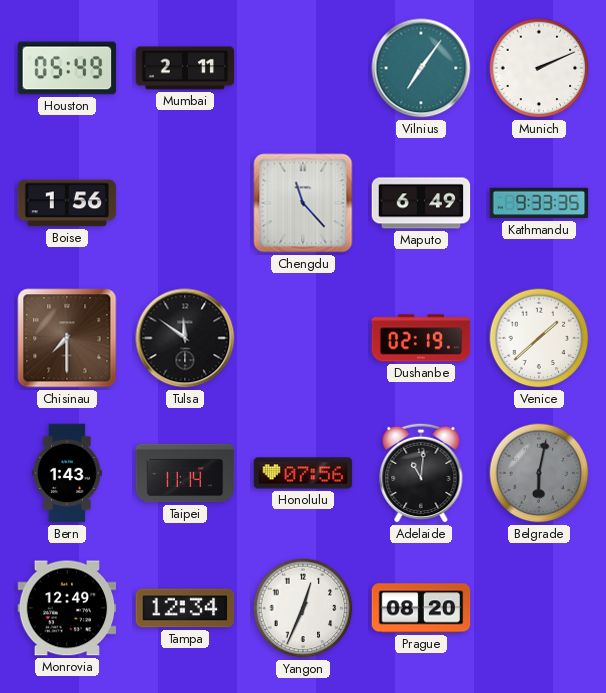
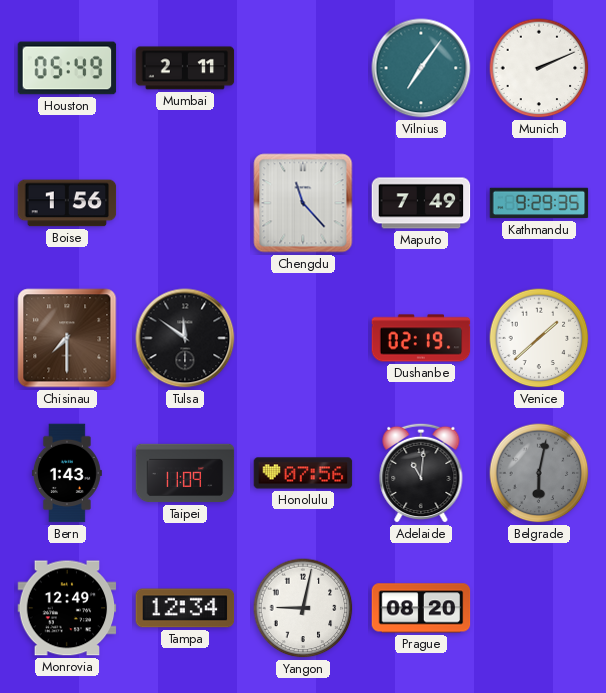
Maputo: 6:49 -> 7:49
Kathmandu: 9:33 -> 9:29
Taipei: 11:14 -> 11:09
Yangon: 12:34 -> 9:02
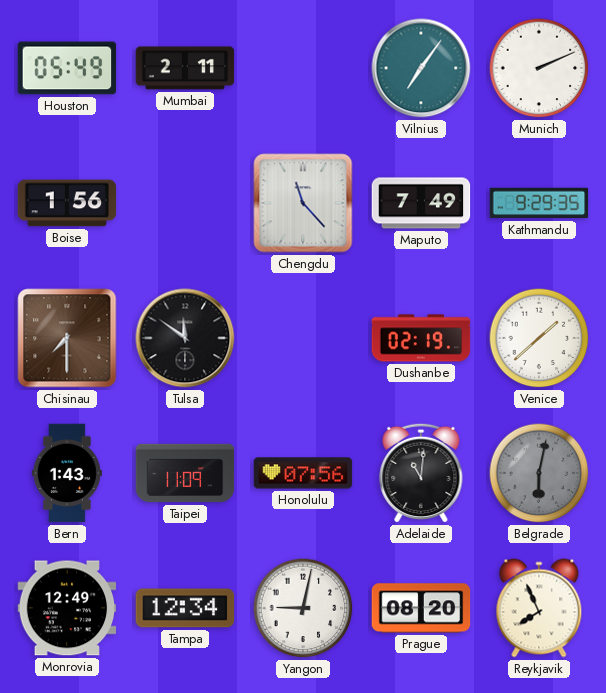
Reykjavik: none -> 7:56
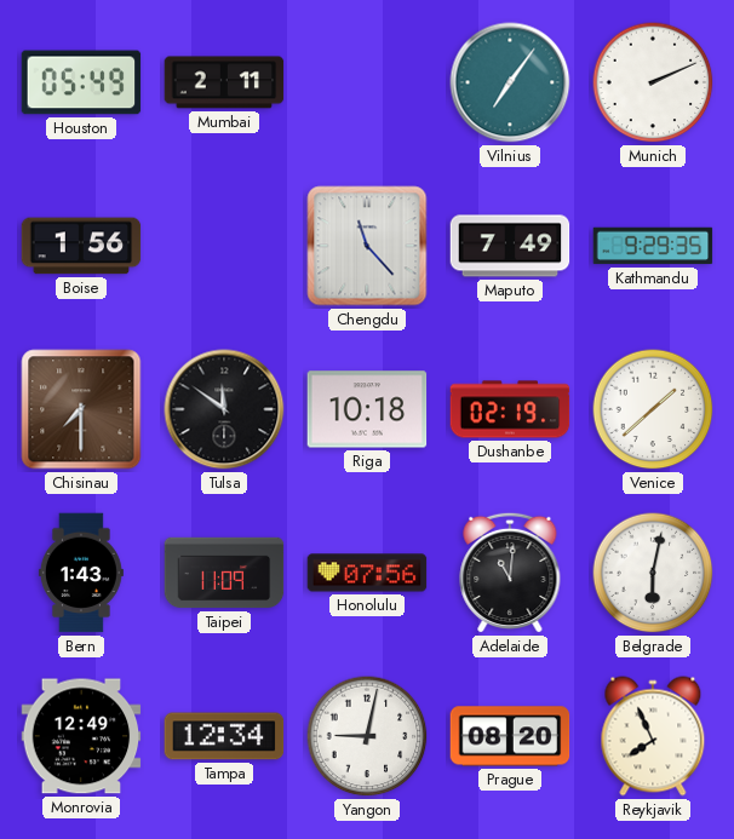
Riga: none -> 10:18
Belgrade dial: grey -> white
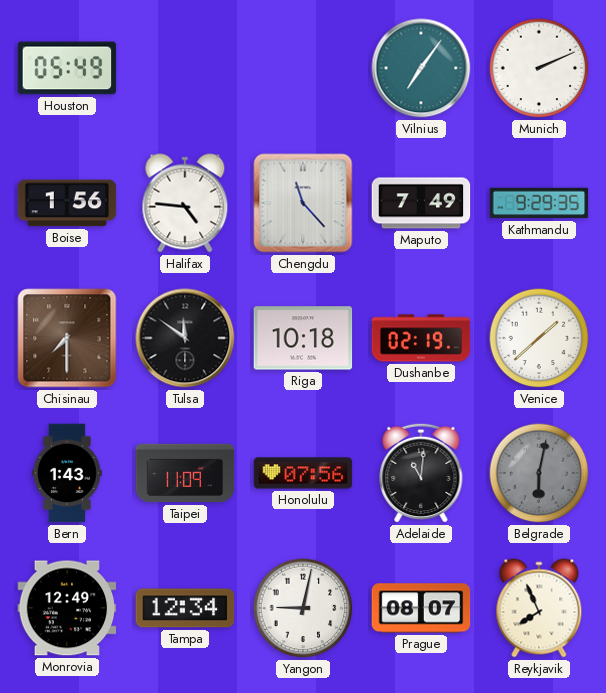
Mumbai: 2:11 -> none
Halifax: none -> 4:46
Belgrade dial: white -> grey
Prague: 08:20 -> 08:07
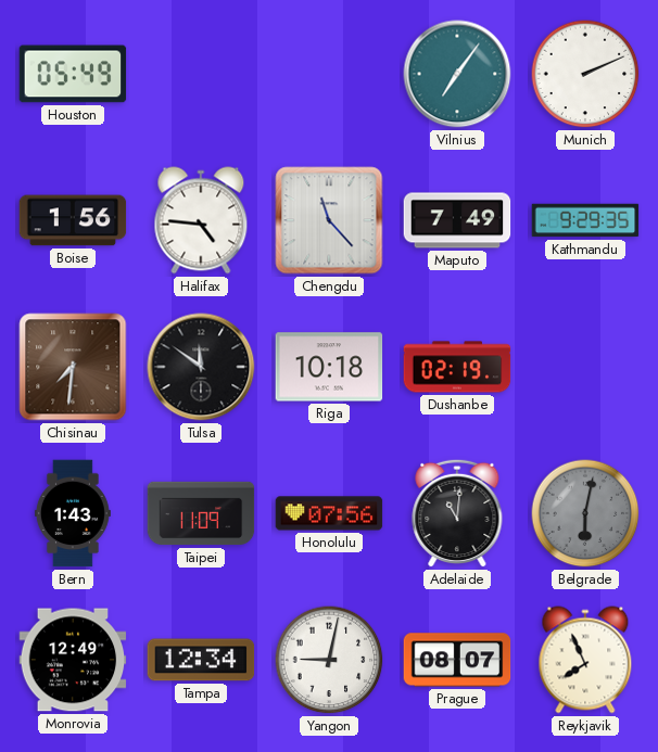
Chisinau: 7:30 -> 7:31
Venice: 1:38 -> none
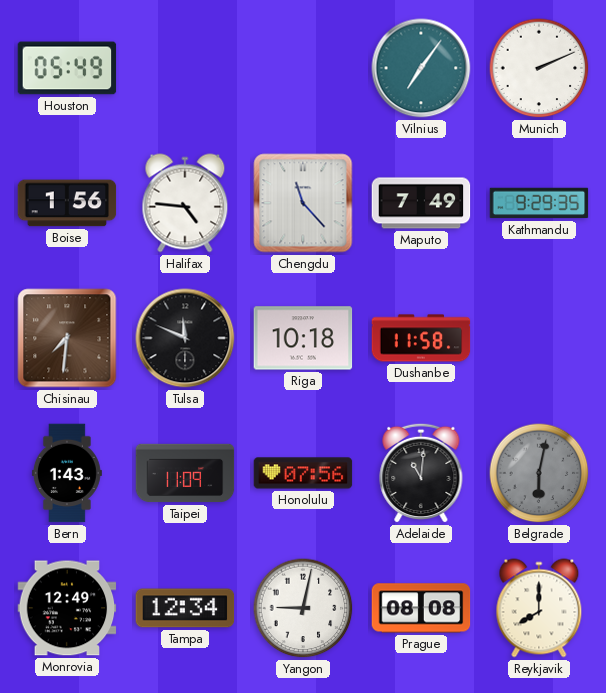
Tulsa: 11:51 -> 11:49
Dushanbe: 02:19 -> 11:58
Prague: 08:07 -> 08:08
Reykjavik: 7:56 -> 8:00
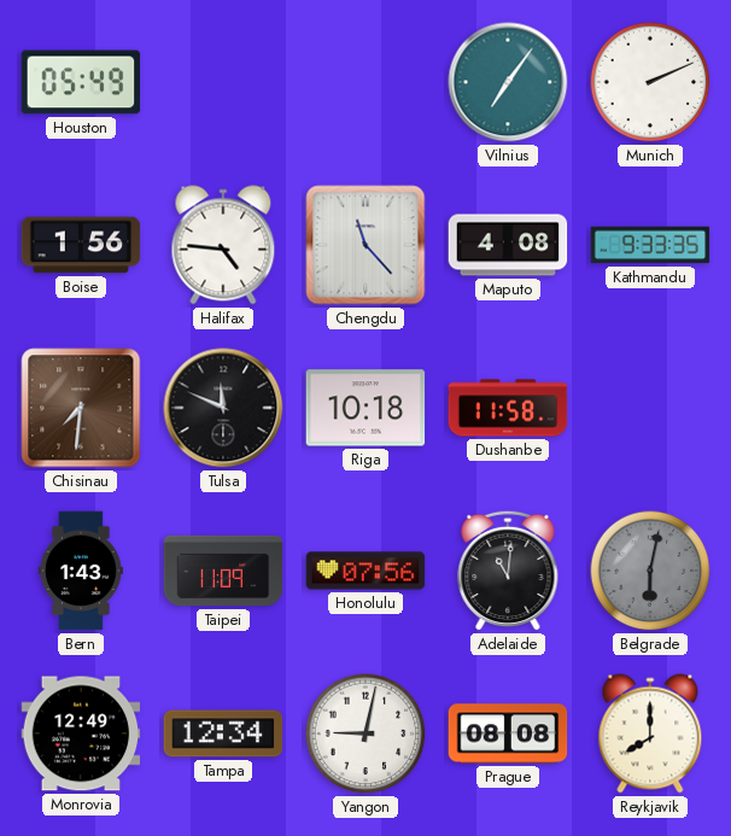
Maputo: 7:49 -> 4:08
Kathmandu: 9:29 -> 9:33
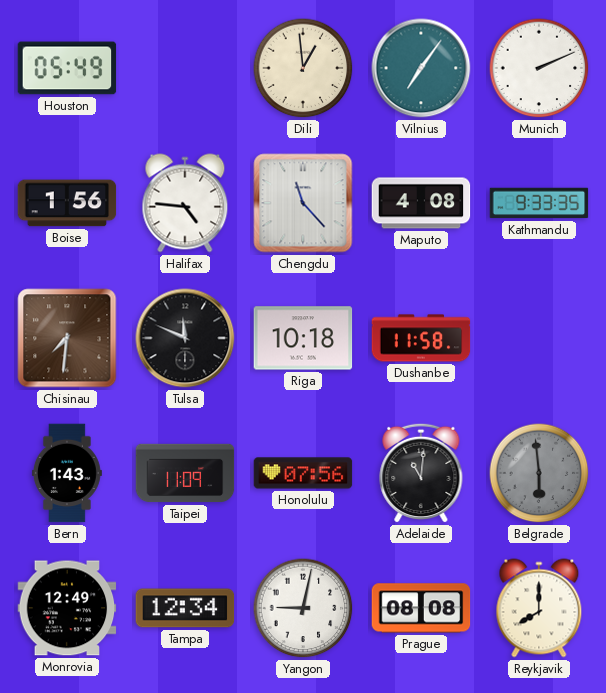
Dili: none -> 12:59
Belgrade: 6:02 -> 5:59
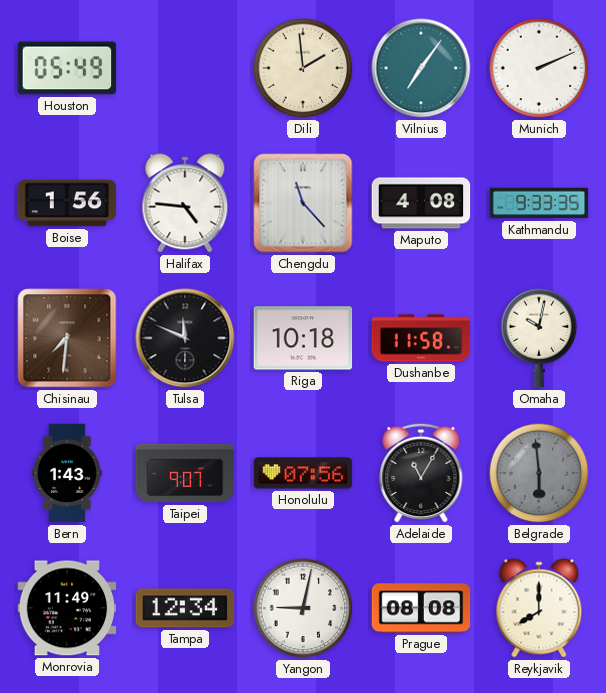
Dili: 12:59 -> 1:59
Omaha: none -> 10:02
Taipei: 11:09 -> 9:07
Adelaide: 11:01 -> 11:05
Monrovia: 12:49 -> 11:49
